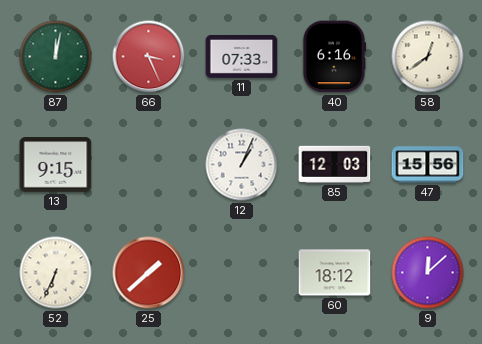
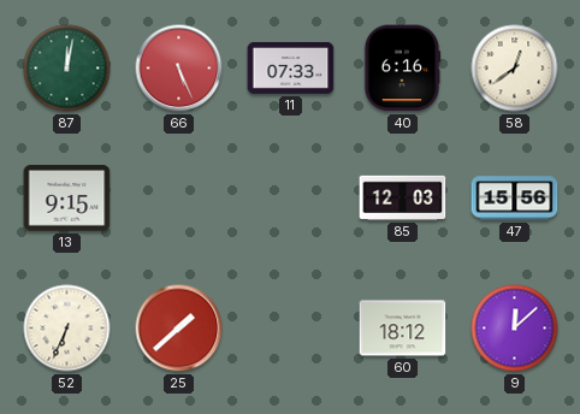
66: 3:26 -> 5:26
12: 1:04 -> none
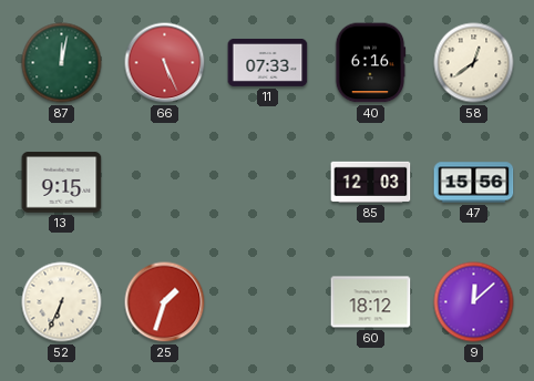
25: 1:38 -> 1:33
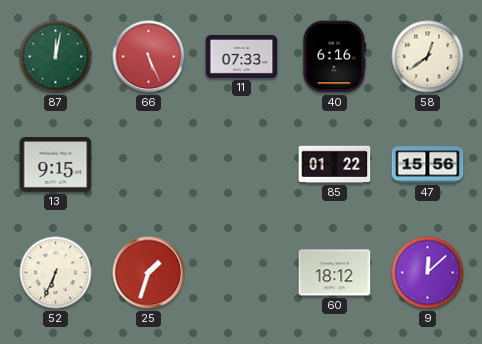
85: 12:03 -> 01:22
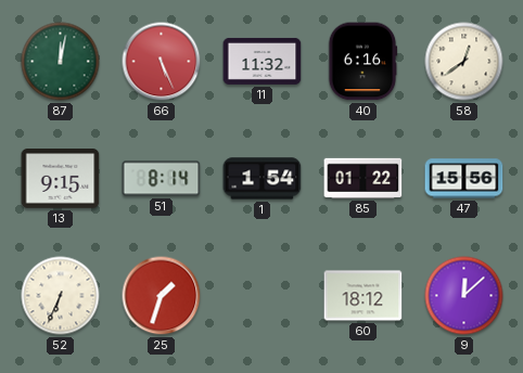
11: 07:33 -> 11:32
51: none -> 8:14
1: none -> 1:54
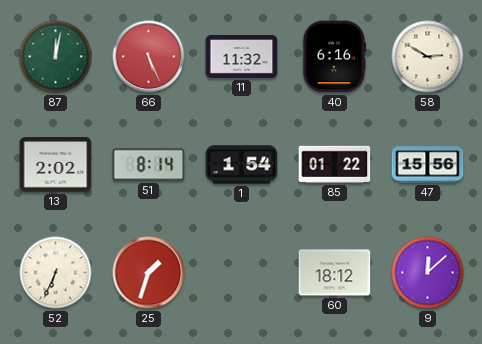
58: 12:39 -> 2:50
13: 9:15 -> 2:02
